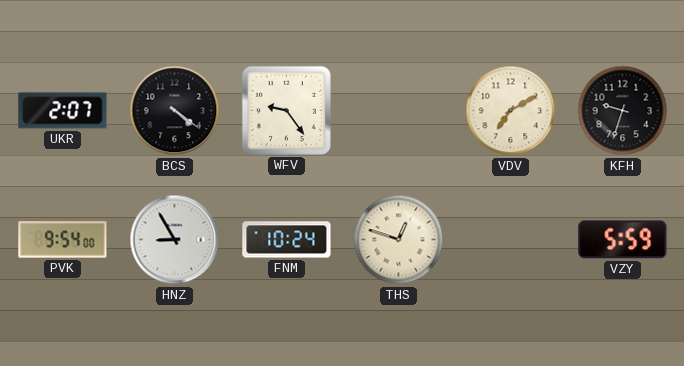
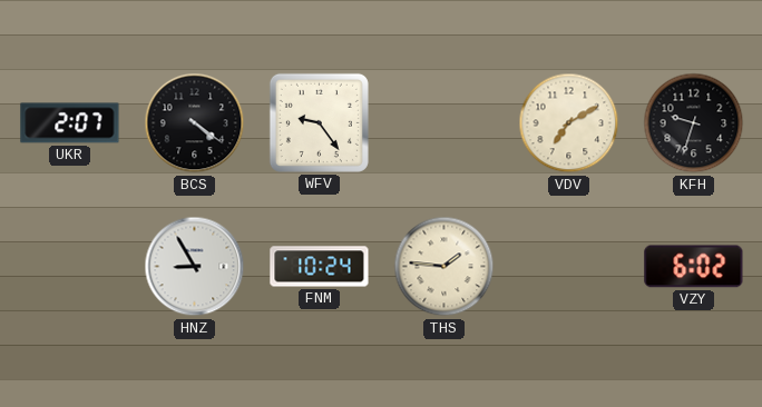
PVK: 9:54 -> none
THS: 12:48 -> 1:46
VZY: 5:59 -> 6:02
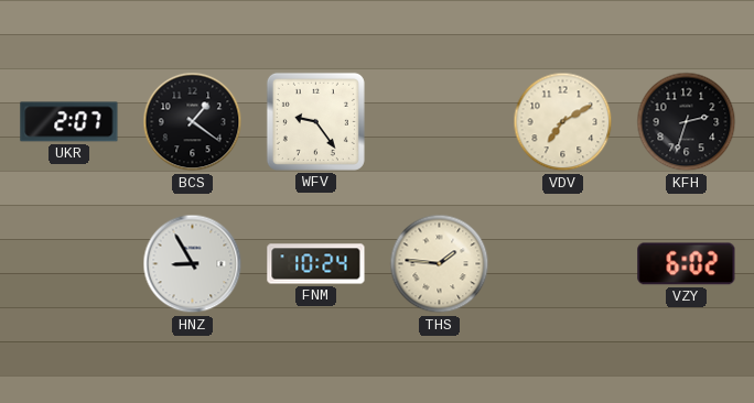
BCS: 4:21 -> 1:21
KFH: 9:33 -> 2:33
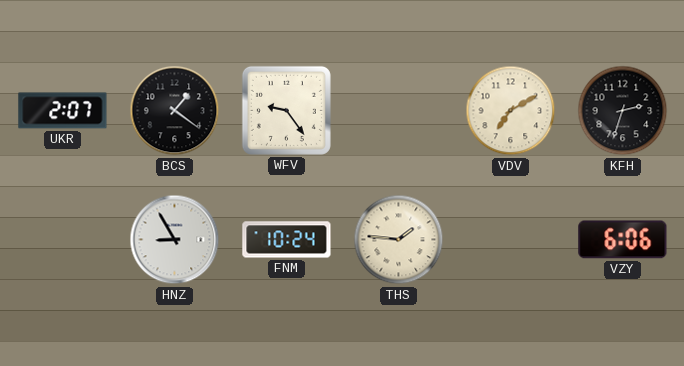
VZY: 6:02 -> 6:06
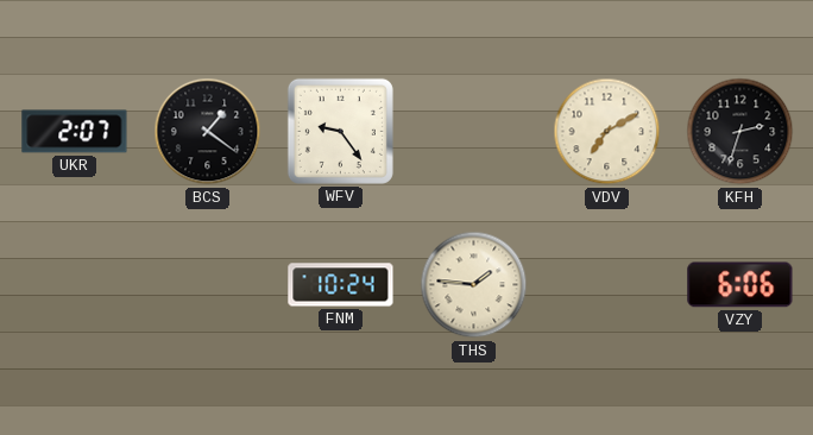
HNZ: 8:55 -> none
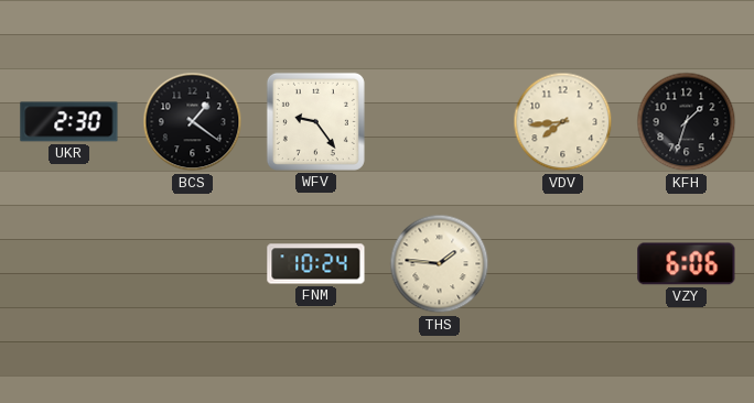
UKR: 2:07 -> 2:30
VDV: 7:10 -> 7:44
KFH: 2:33 -> 1:33
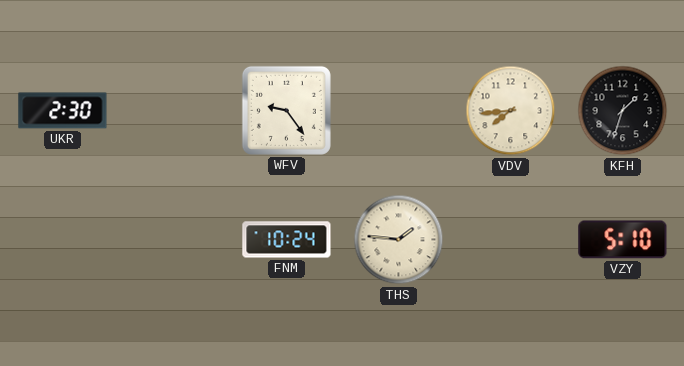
BCS: 1:21 -> none
VZY: 6:06 -> 5:10
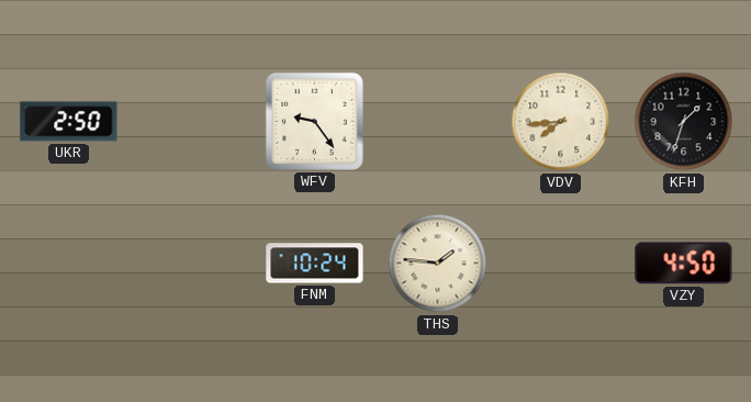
UKR: 2:30 -> 2:50
VZY: 5:10 -> 4:50
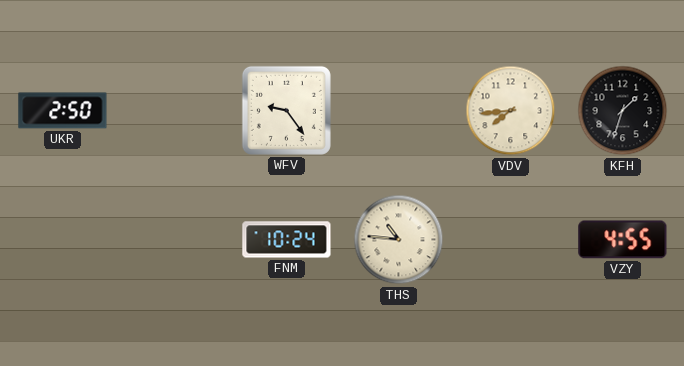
THS: 1:46 -> 10:46
VZY: 4:50 -> 4:55
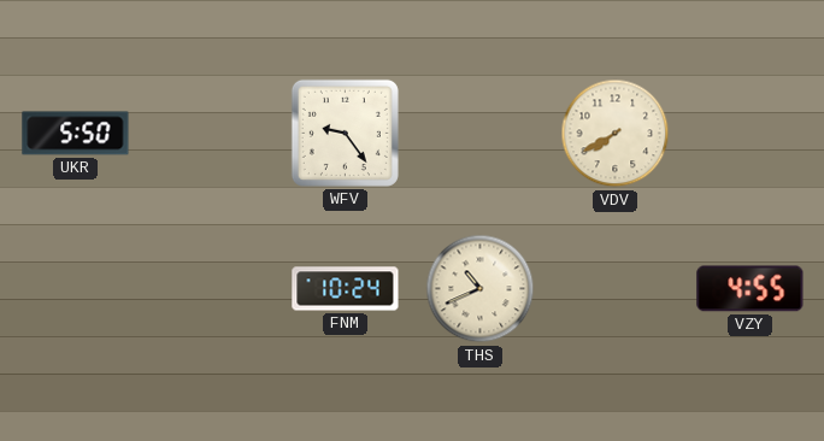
UKR: 2:50 -> 5:50
VDV: 7:44 -> 7:40
KFH: 1:33 -> none
THS: 10:46 -> 10:41
